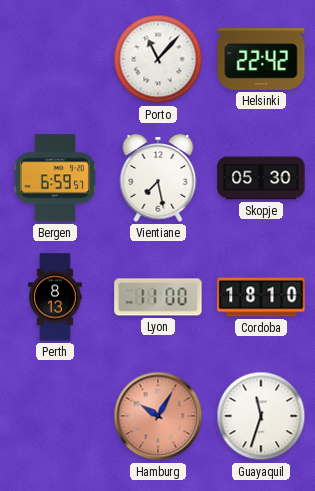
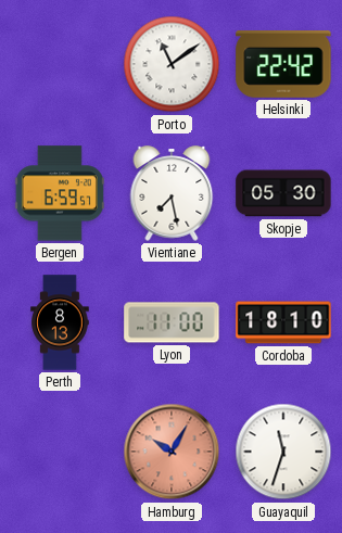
Porto: 11:07 -> 11:09
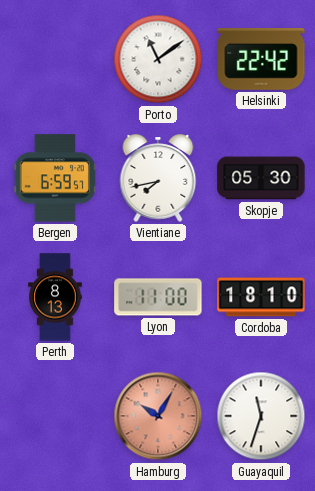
Vientiane: 7:28 -> 7:43
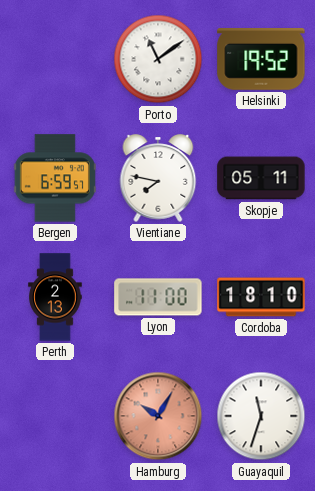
Helsinki: 22:42 -> 19:52
Vientiane: 7:43 -> 7:47
Skopje: 05:30 -> 05:11
Perth: 8:13 -> 2:13
